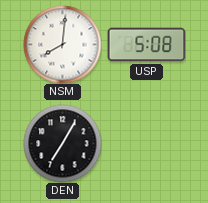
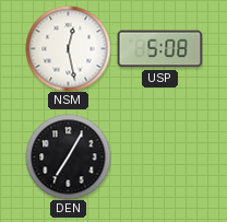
NSM: 8:01 -> 12:28
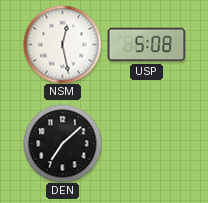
DEN: 7:05 -> 7:08
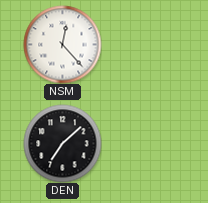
NSM: 12:28 -> 12:23
USP: 5:08 -> none
